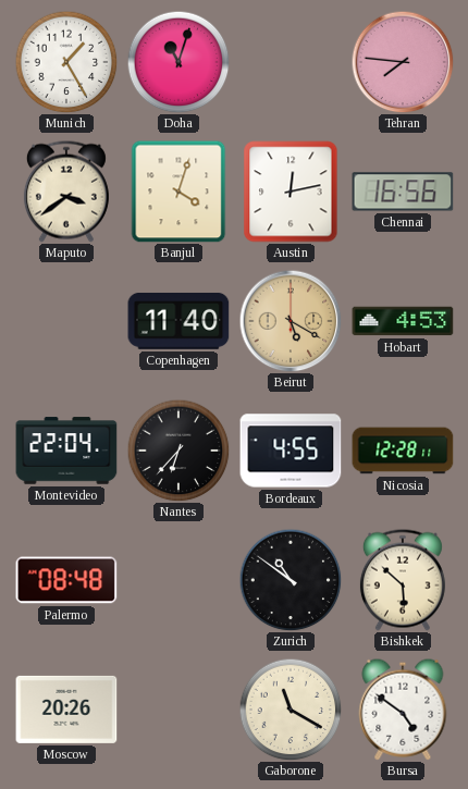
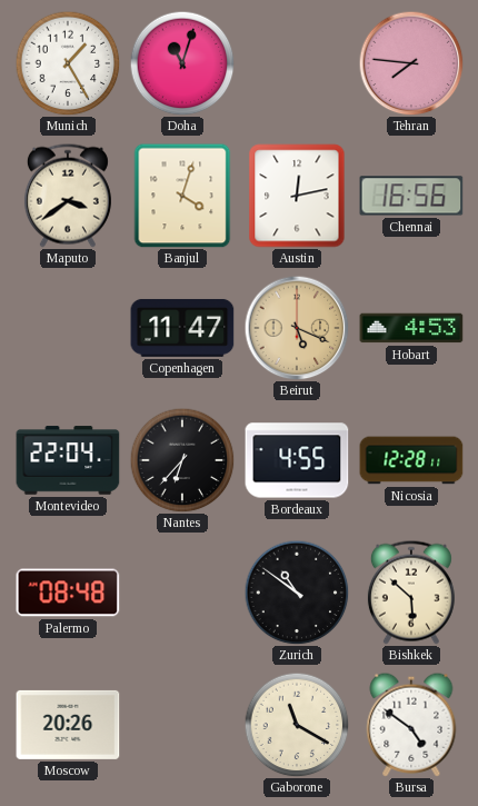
Copenhagen: 11:40 -> 11:47
Beirut: 5:20 -> 5:19
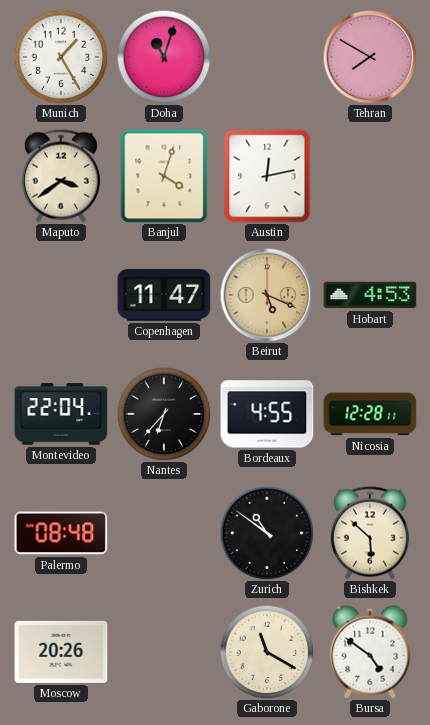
Tehran: 7:46 -> 7:50
Chennai: 16:56 -> none
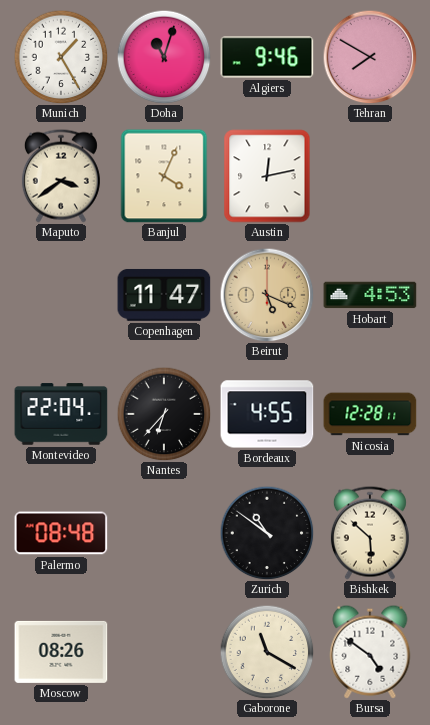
Algiers: none -> 9:46
Banjul: 4:03 -> 4:04
Moscow: 20:26 -> 08:26
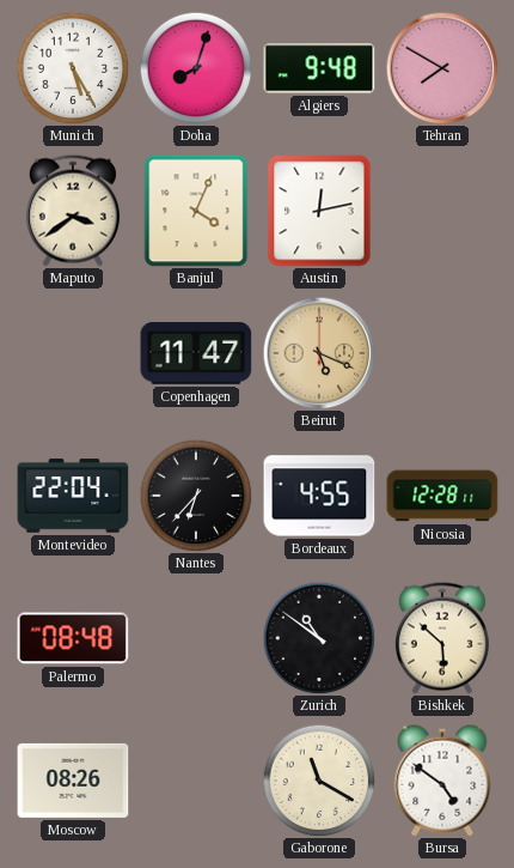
Munich: 1:25 -> 5:25
Doha: 11:03 -> 8:03
Algiers: 9:46 -> 9:48
Hobart: 4:53 -> none
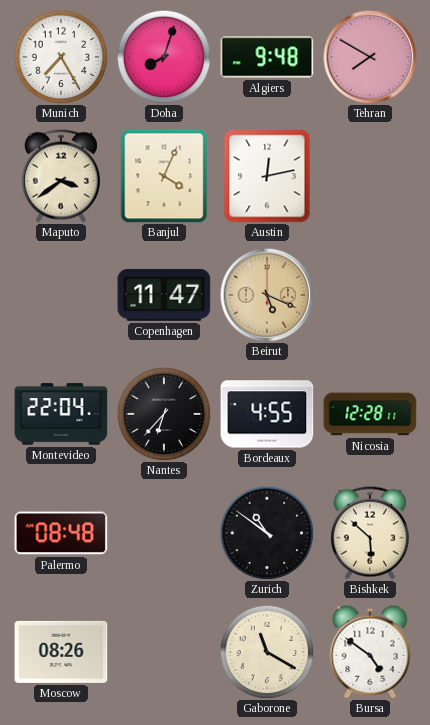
Munich: 5:25 -> 7:25
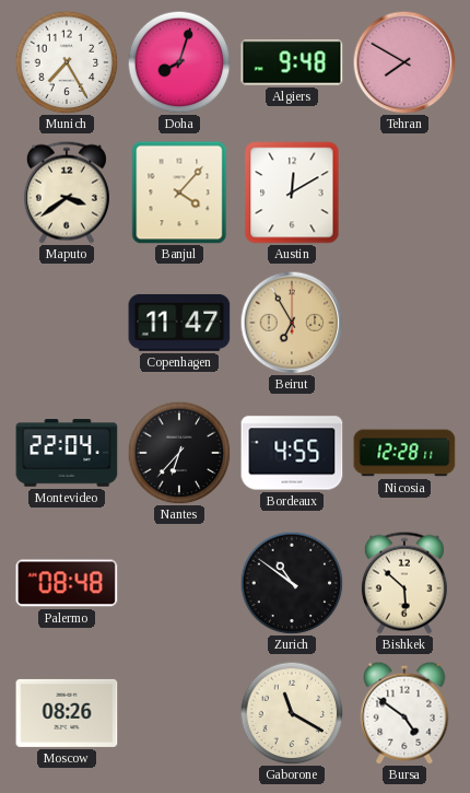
Banjul: 4:04 -> 4:07
Austin: 12:13 -> 12:10
Beirut: 5:19 -> 6:55
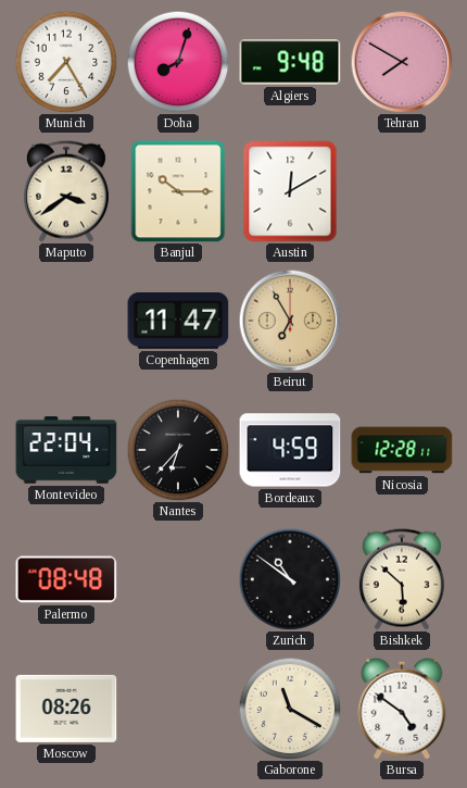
Banjul: 4:07 -> 10:15
Bordeaux: 4:55 -> 4:59
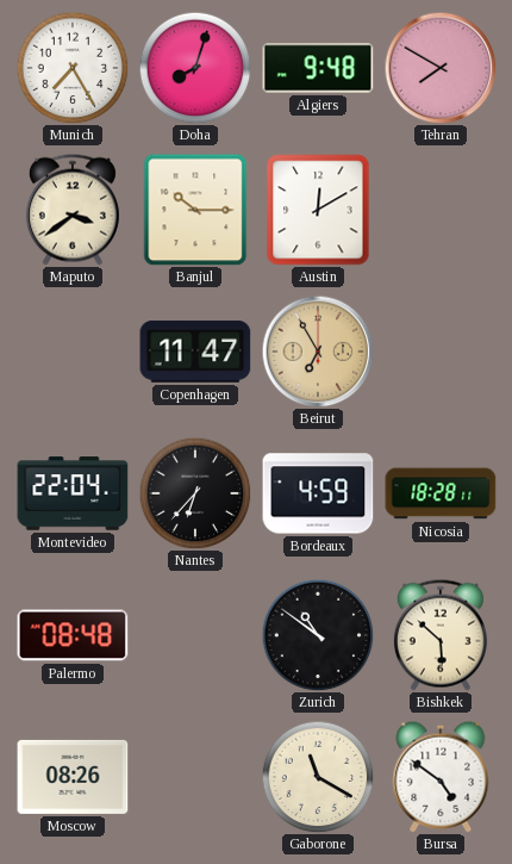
Nicosia: 12:28 -> 18:28
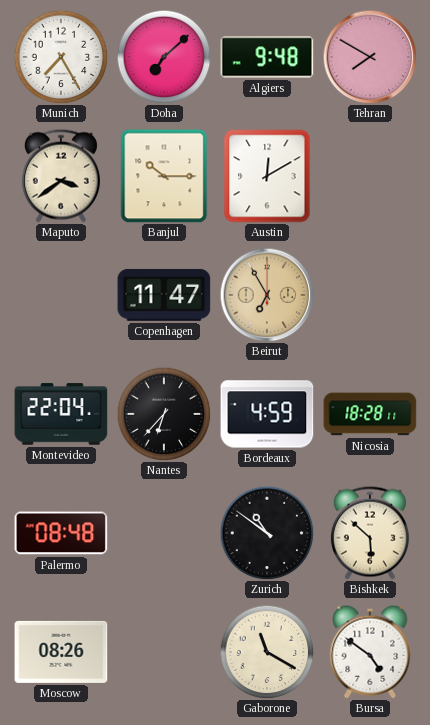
Doha: 8:03 -> 7:08
